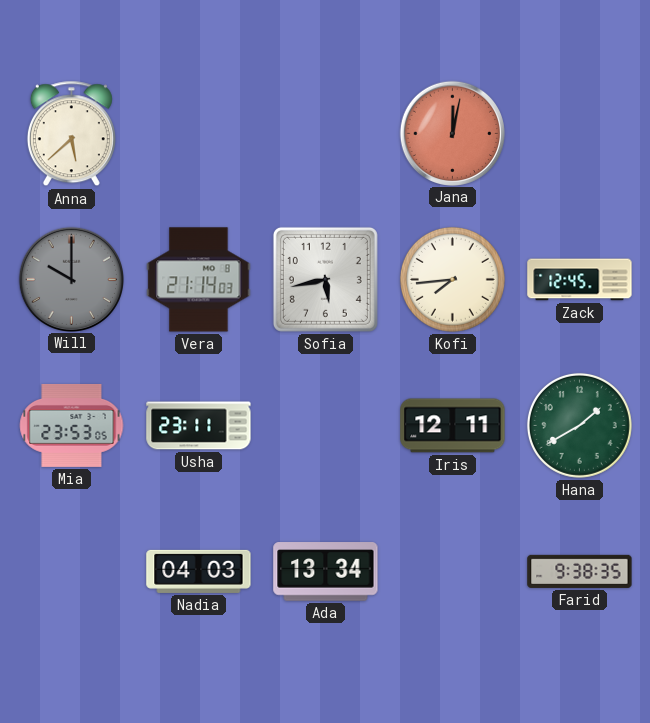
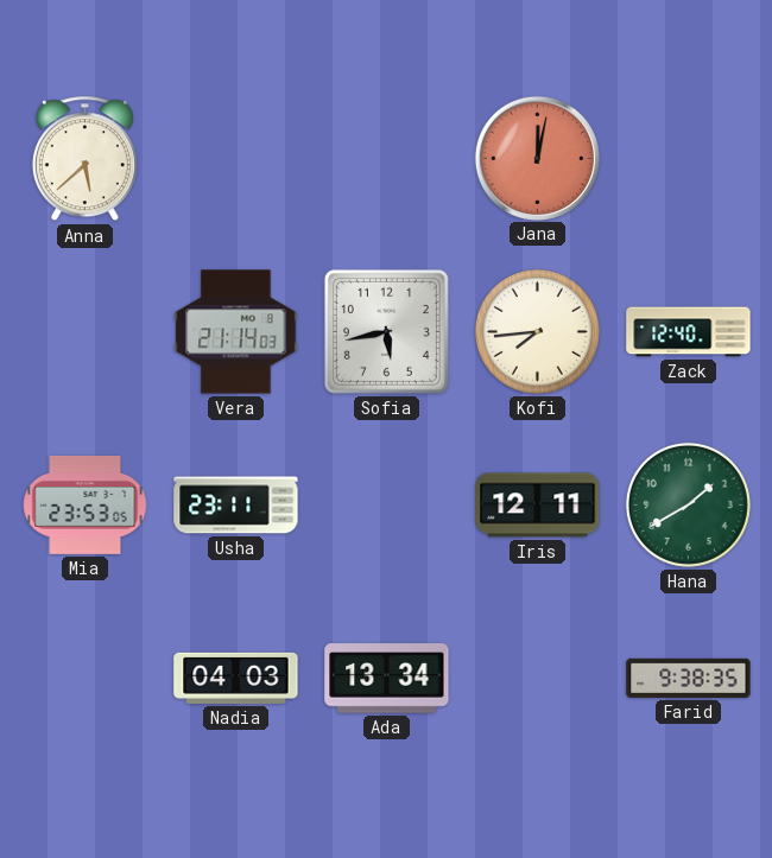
Will: 10:00 -> none
Zack: 12:45 -> 12:40
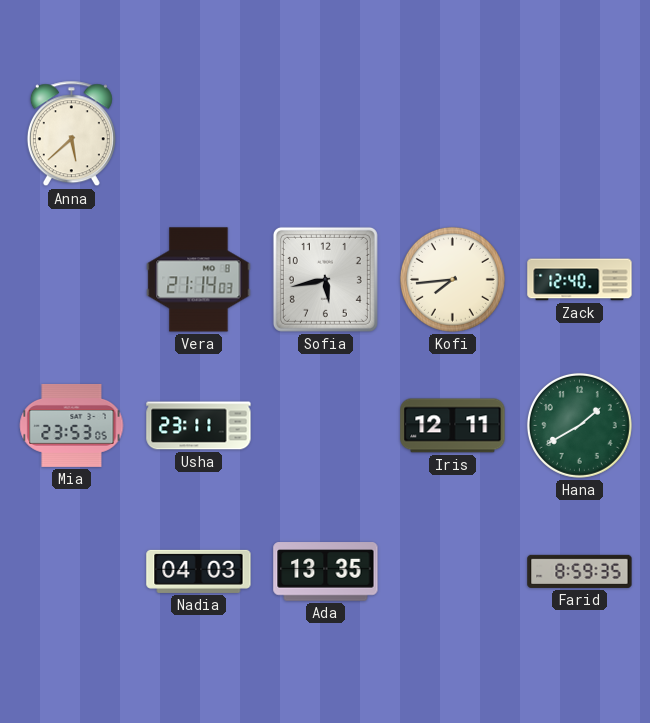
Jana: 12:02 -> none
Ada: 13:34 -> 13:35
Farid: 9:38 -> 8:59
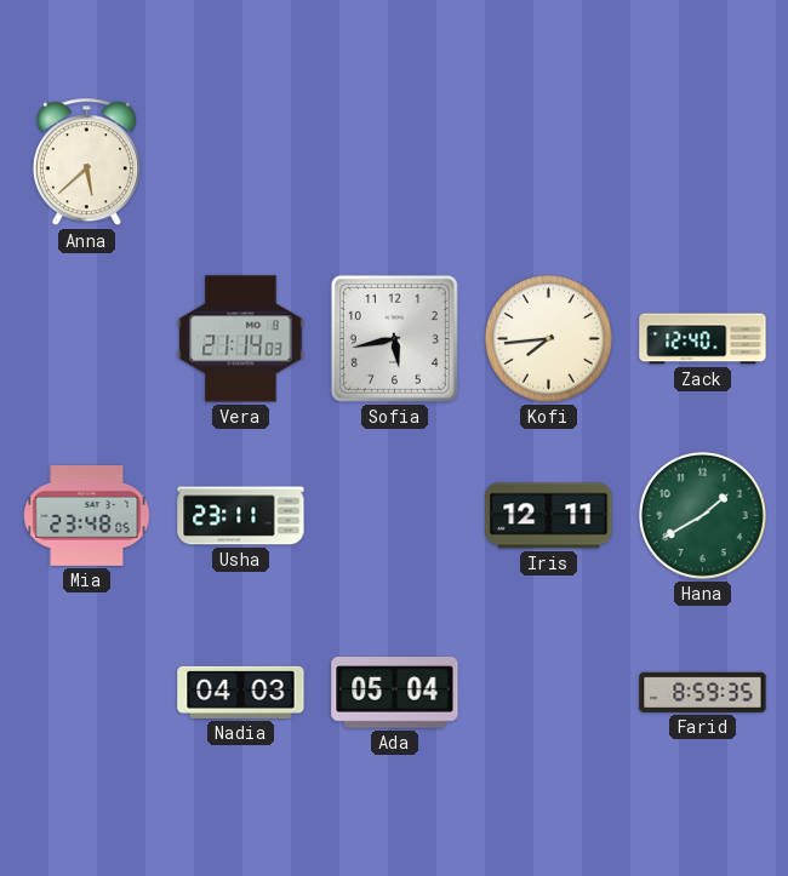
Mia: 23:53 -> 23:48
Ada: 13:35 -> 05:04
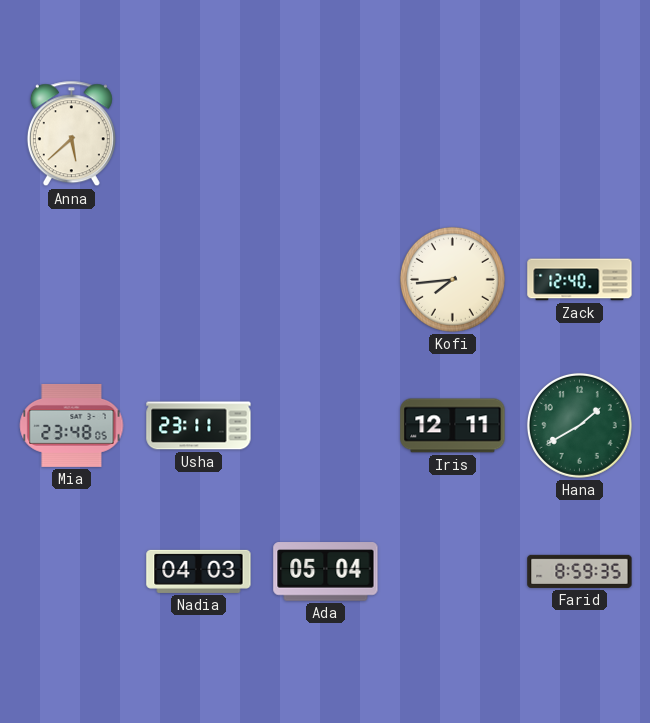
Vera: 21:14 -> none
Sofia: 5:43 -> none
